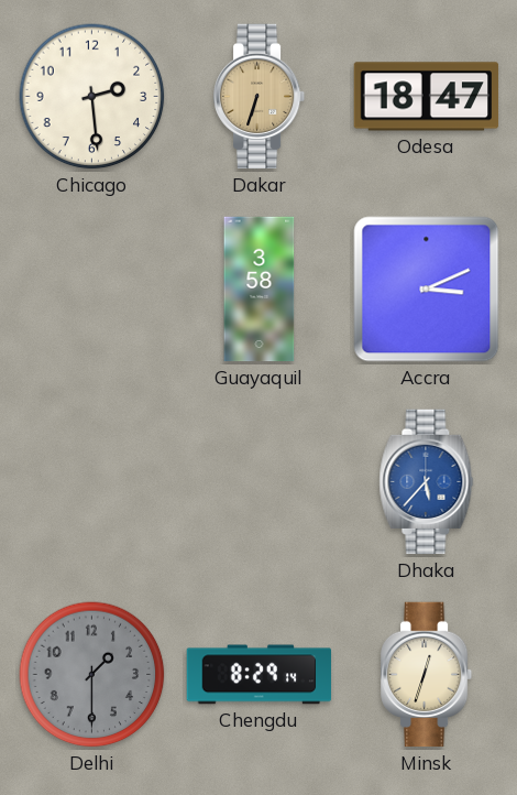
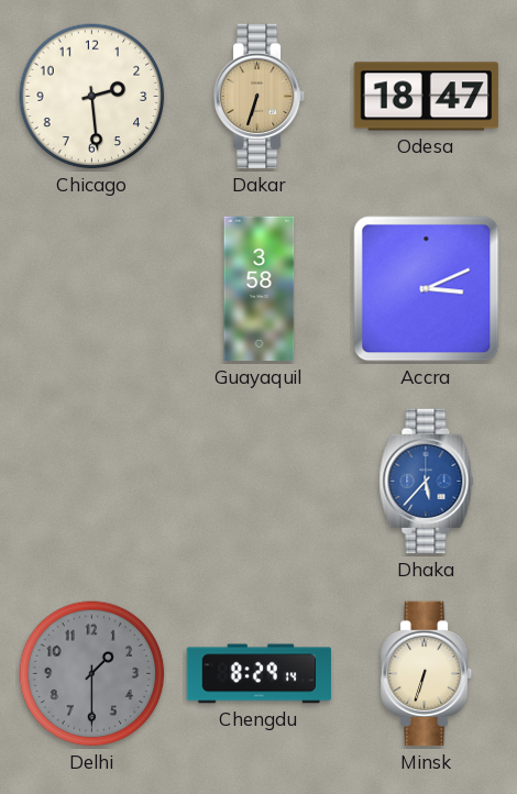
Minsk: 12:33 -> 6:33
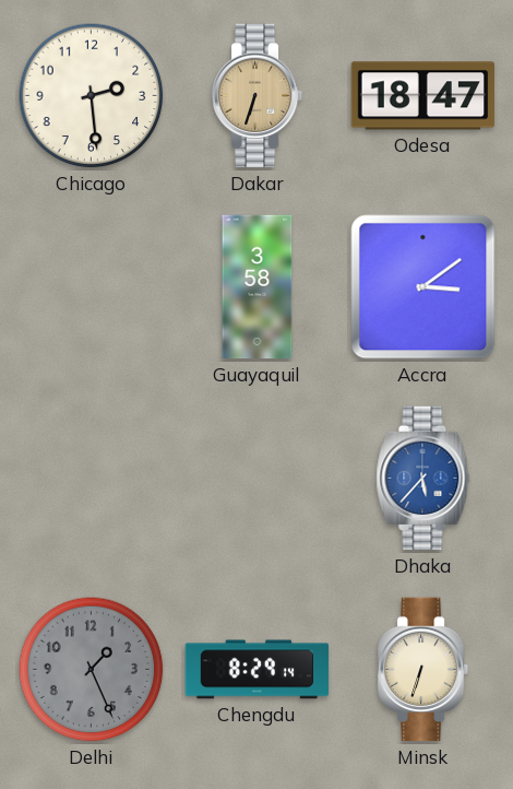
Accra: 3:11 -> 3:09
Delhi: 1:30 -> 1:26
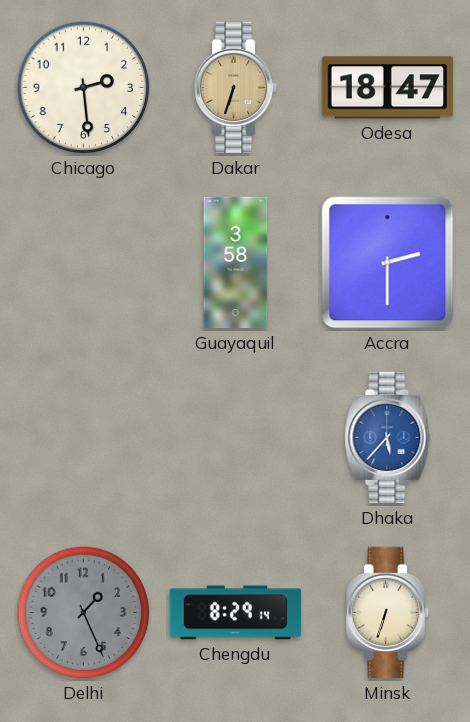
Accra: 3:09 -> 2:30
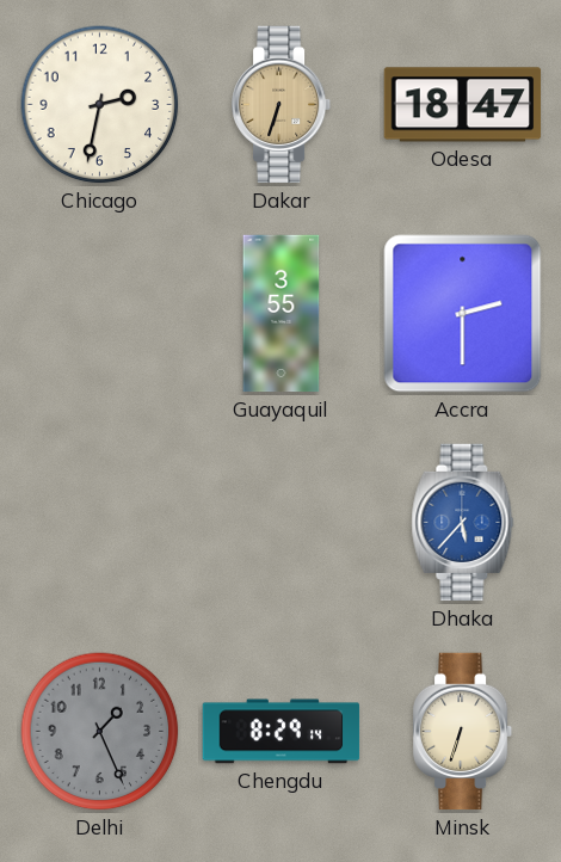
Chicago: 2:29 -> 2:32
Guayaquil: 3:58 -> 3:55
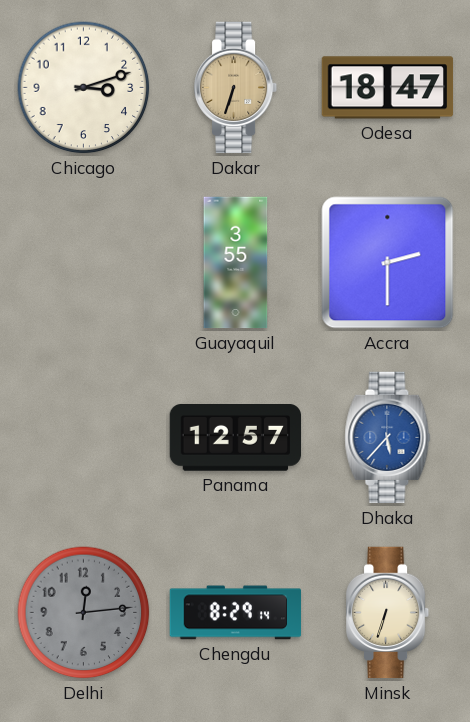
Chicago: 2:32 -> 3:12
Panama: none -> 12:57
Delhi: 1:26 -> 12:14
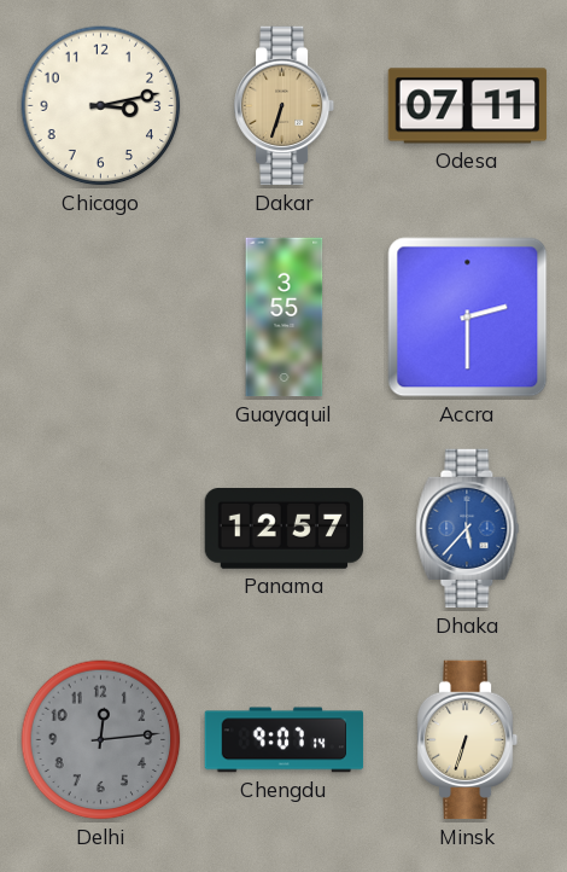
Chicago: 3:12 -> 3:13
Odesa: 18:47 -> 07:11
Chengdu: 8:29 -> 9:07
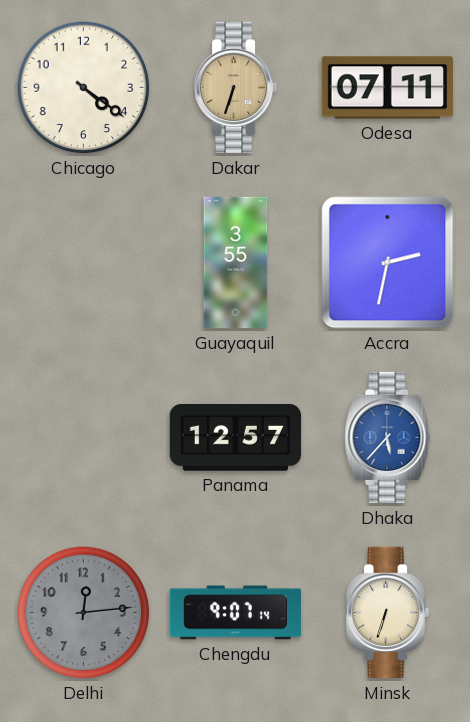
Chicago: 3:13 -> 4:21
Accra: 2:30 -> 2:32
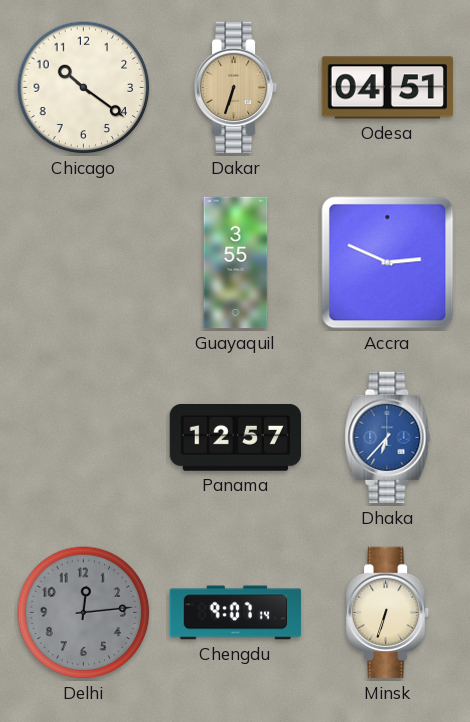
Chicago: 4:21 -> 10:21
Odesa: 07:11 -> 04:51
Accra: 2:32 -> 2:49
Dhaka: 5:37 -> 6:37
